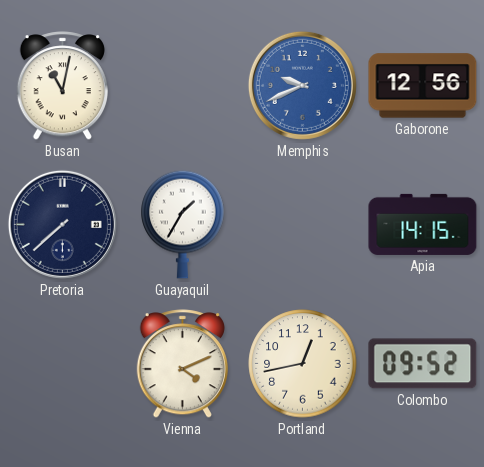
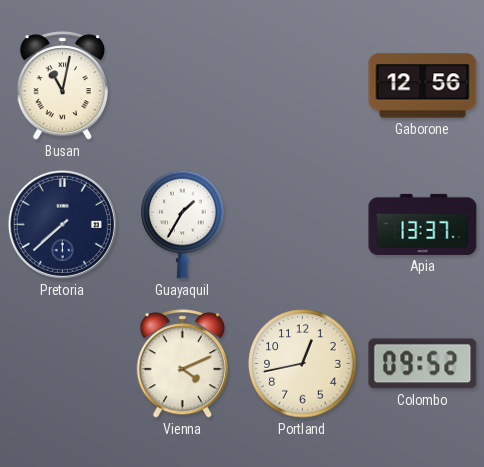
Memphis: 9:41 -> none
Apia: 14:15 -> 13:37
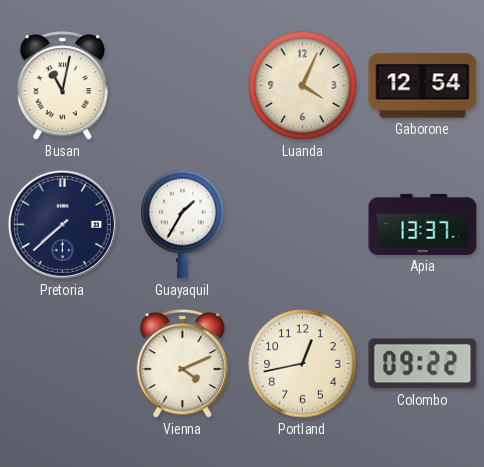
Luanda: none -> 4:04
Gaborone: 12:56 -> 12:54
Colombo: 09:52 -> 09:22
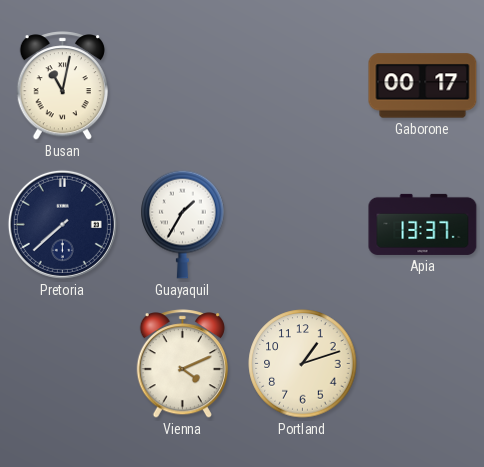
Luanda: 4:04 -> none
Gaborone: 12:54 -> 00:17
Portland: 12:43 -> 1:12
Colombo: 09:22 -> none
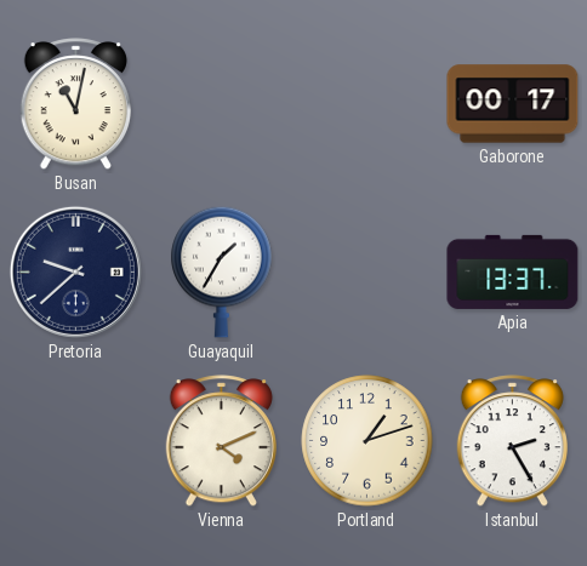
Pretoria: 7:38 -> 9:38
Istanbul: none -> 2:25
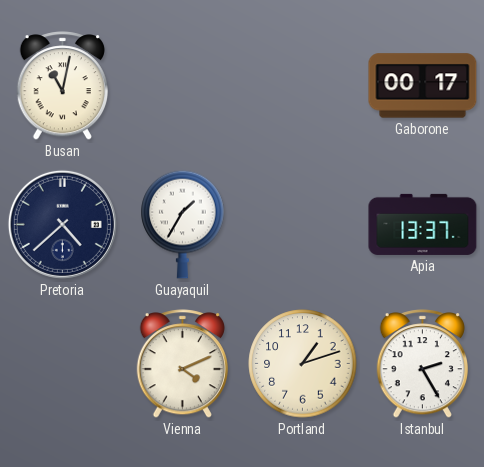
Pretoria: 9:38 -> 4:38
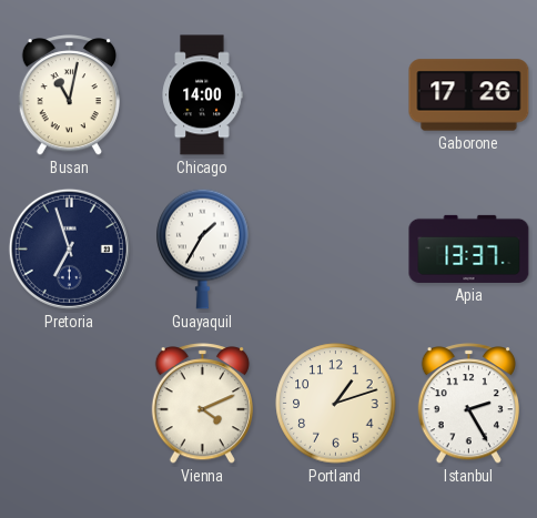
Chicago: none -> 14:00
Gaborone: 00:17 -> 17:26
Pretoria: 4:38 -> 6:57
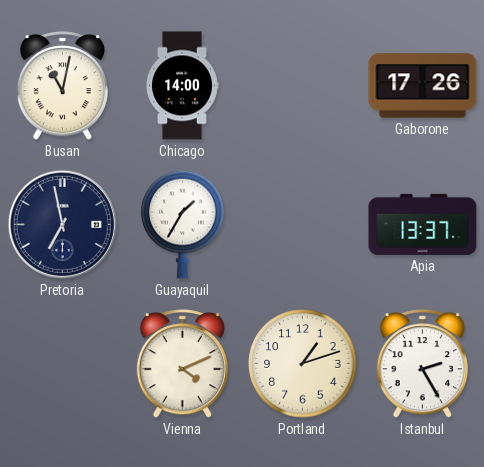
Pretoria: 6:57 -> 6:58
